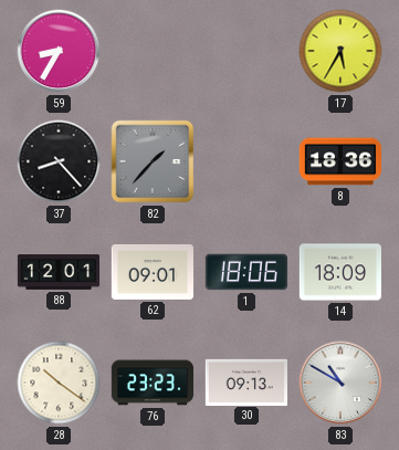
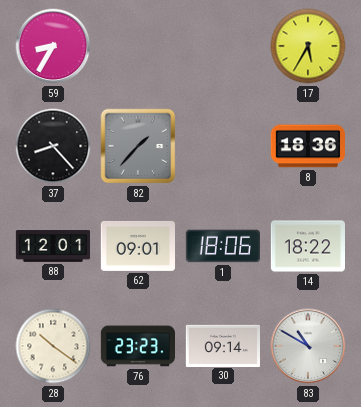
14: 18:09 -> 18:22
30: 09:13 -> 09:14
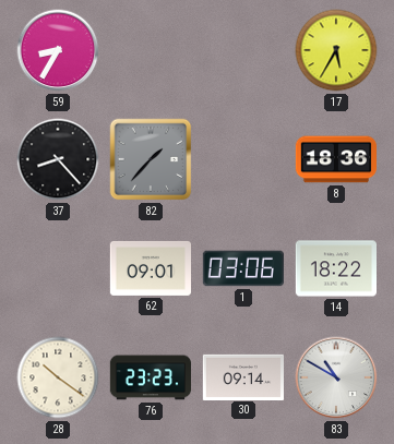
88: 12:01 -> none
1: 18:06 -> 03:06
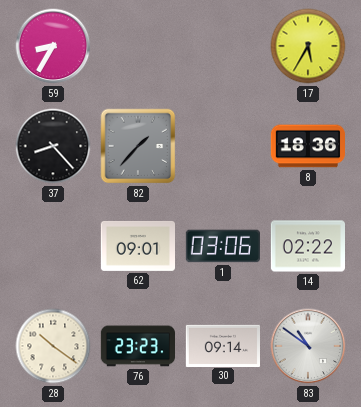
14: 18:22 -> 02:22
83: 10:50 -> 10:51
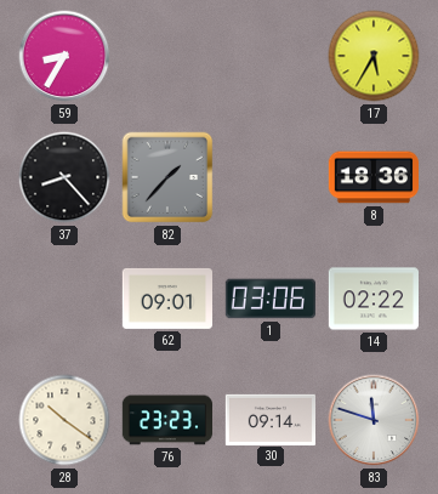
83: 10:51 -> 11:48
